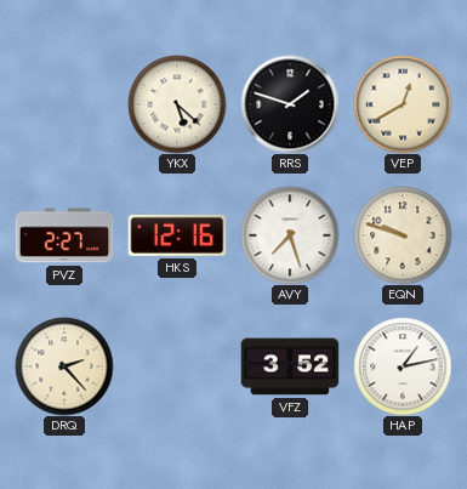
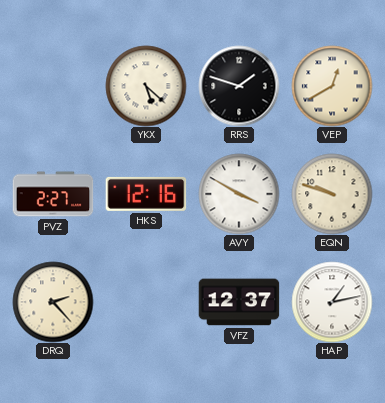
AVY: 7:27 -> 3:50
VFZ: 3:52 -> 12:37
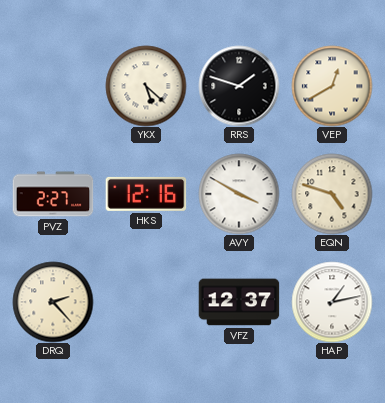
EQN: 9:48 -> 4:48
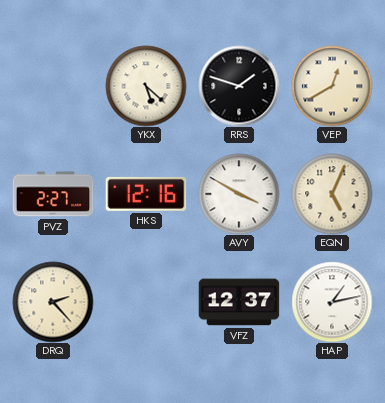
EQN: 4:48 -> 5:04
